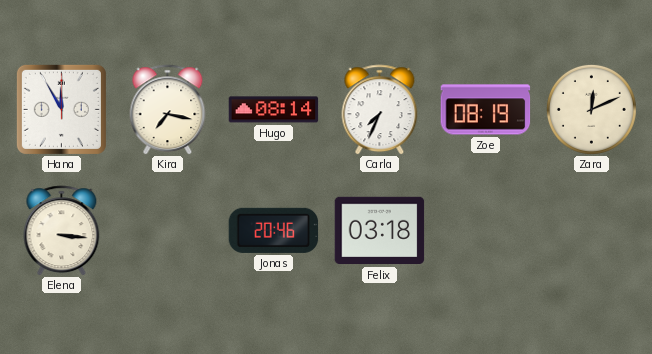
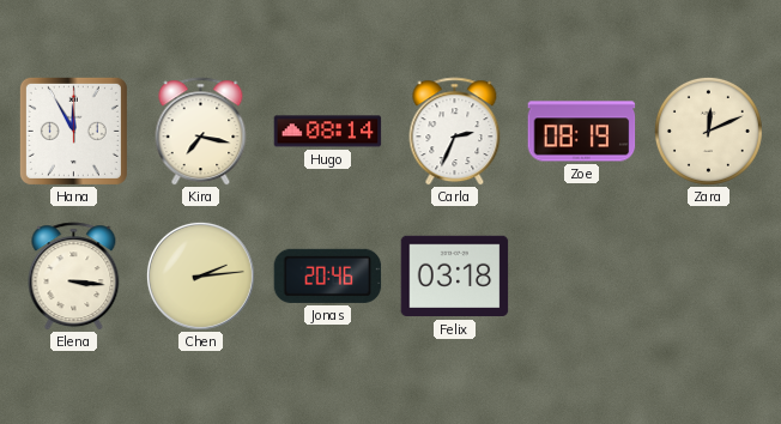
Carla: 7:34 -> 2:34
Chen: none -> 2:14
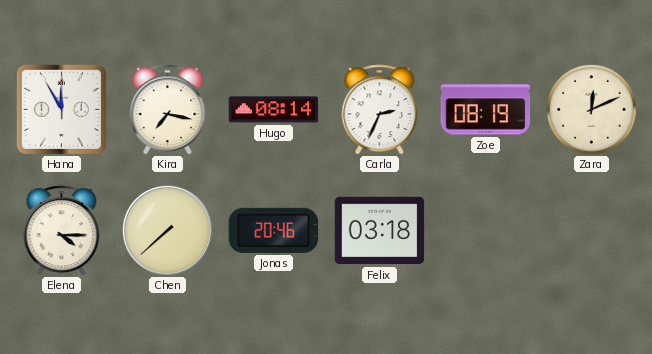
Elena: 3:16 -> 4:15
Chen: 2:14 -> 7:38
